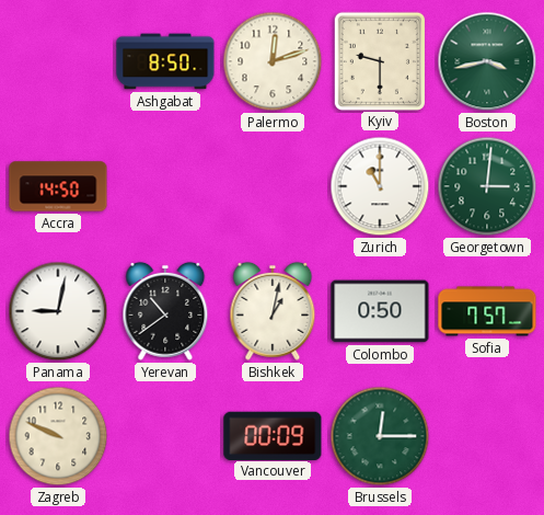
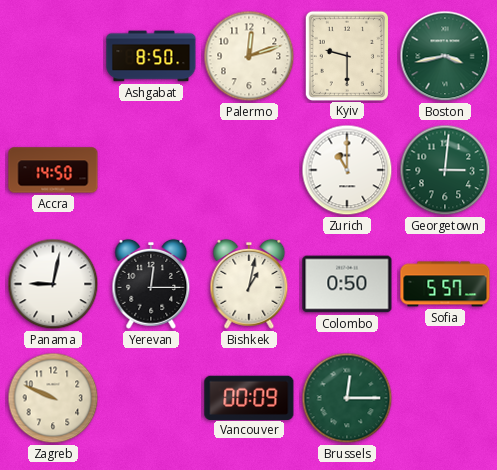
Yerevan: 10:39 -> 12:15
Sofia: 7:57 -> 5:57
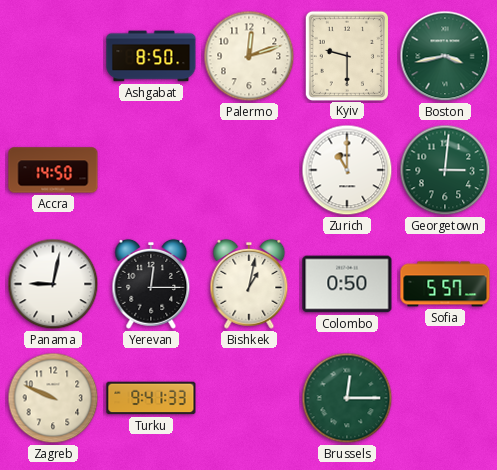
Turku: none -> 9:41
Vancouver: 00:09 -> none
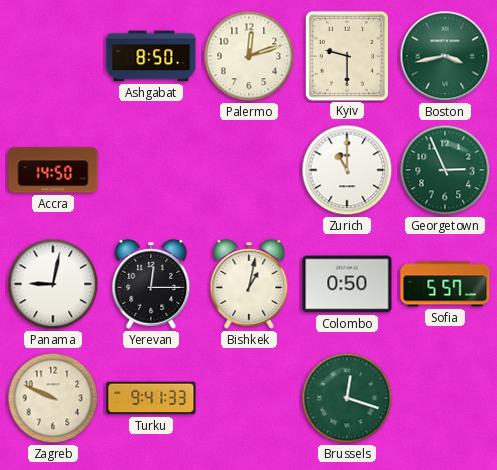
Georgetown: 3:01 -> 2:56
Brussels: 12:15 -> 12:18
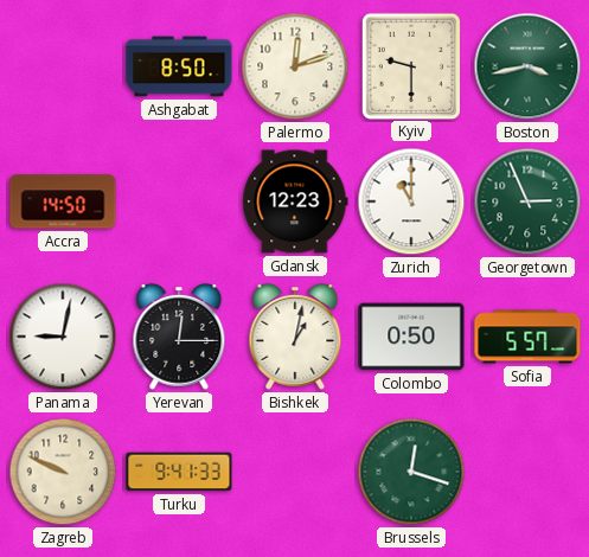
Gdansk: none -> 12:23
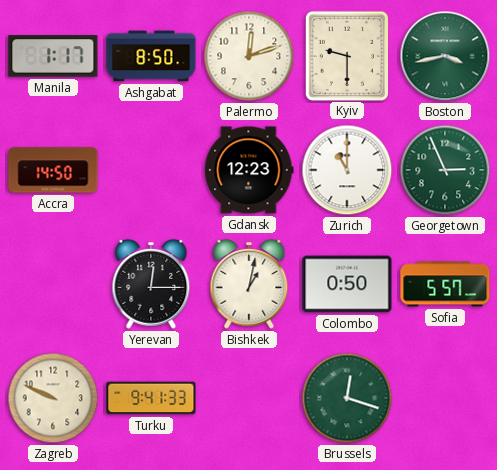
Manila: none -> 1:17
Panama: 9:02 -> none
